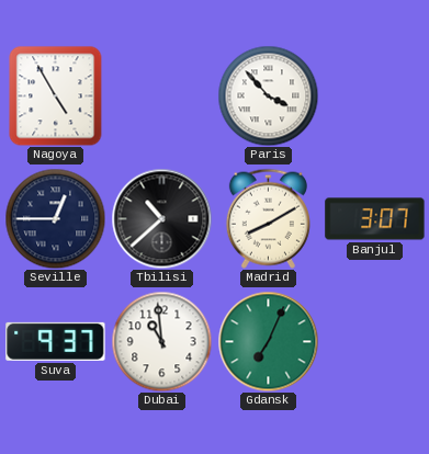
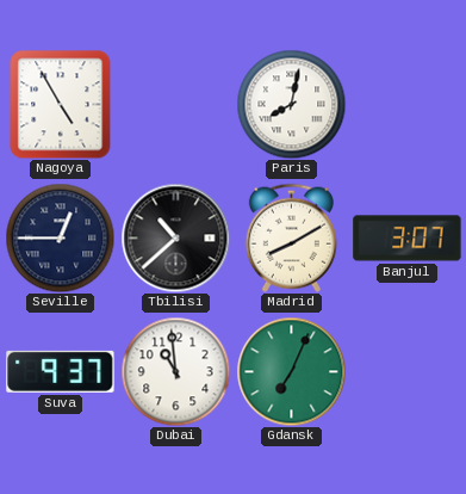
Paris: 3:53 -> 8:02
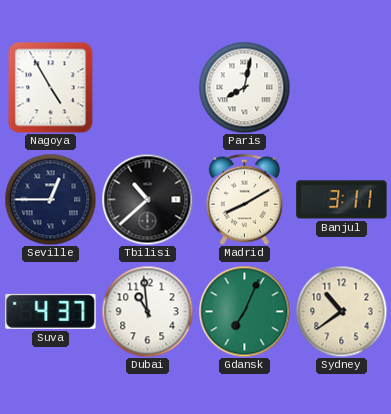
Banjul: 3:07 -> 3:11
Suva: 9:37 -> 4:37
Sydney: none -> 10:39
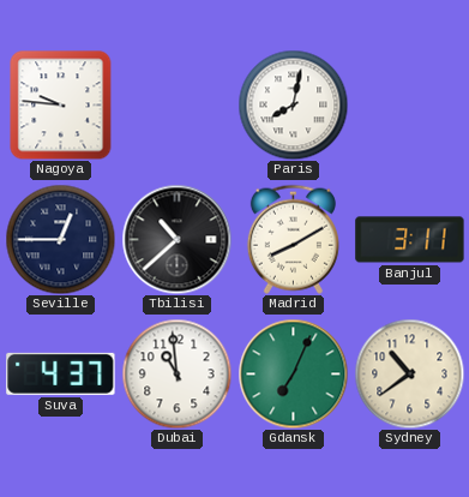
Nagoya: 4:55 -> 9:46
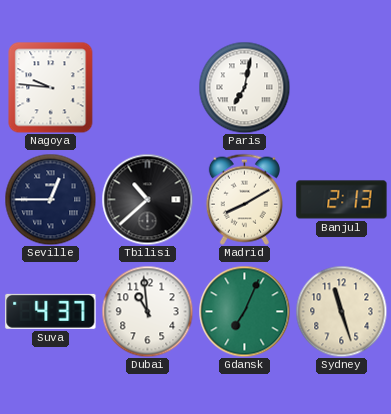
Paris: 8:02 -> 7:02
Banjul: 3:11 -> 2:13
Sydney: 10:39 -> 11:27
